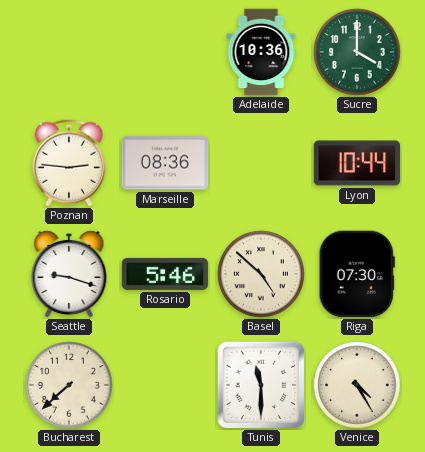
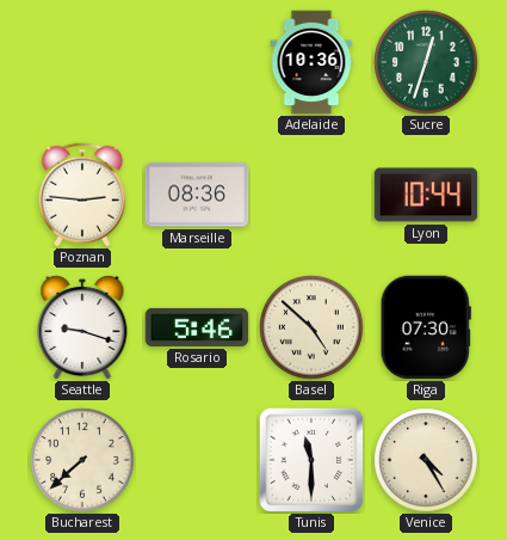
Sucre: 4:00 -> 12:33
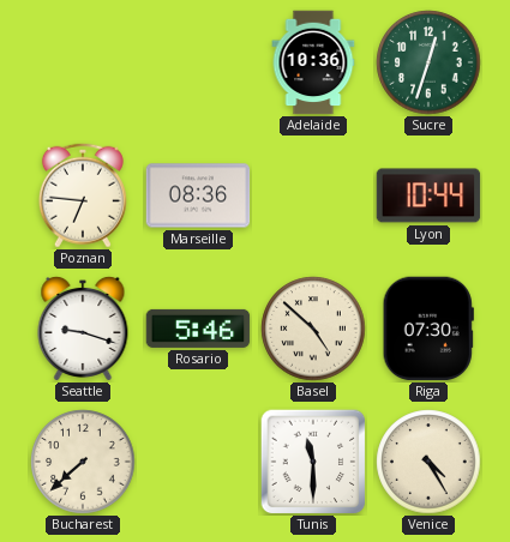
Poznan: 2:46 -> 6:46
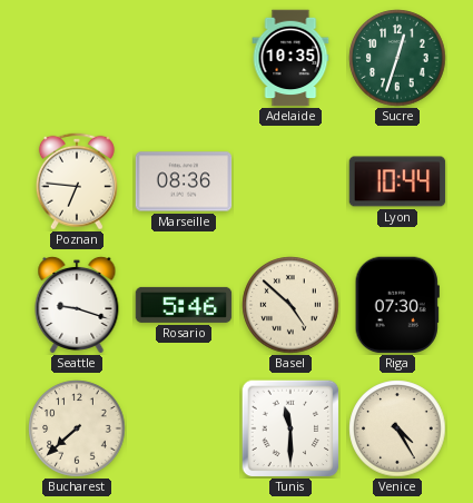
Adelaide: 10:36 -> 10:35
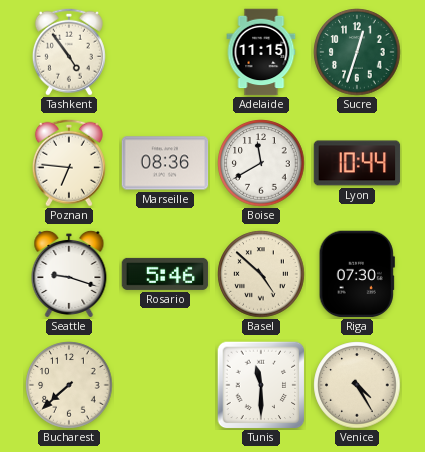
Tashkent: none -> 4:54
Adelaide: 10:35 -> 11:15
Boise: none -> 11:40
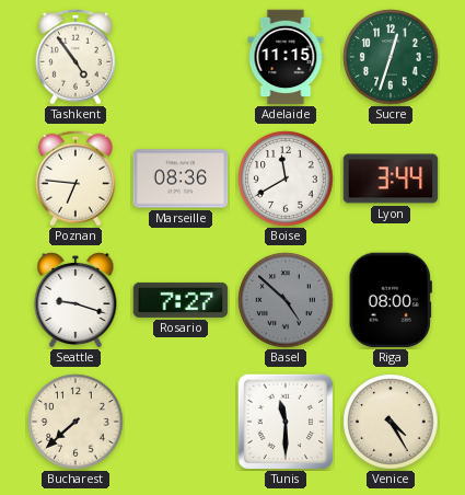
Lyon: 10:44 -> 3:44
Rosario: 5:46 -> 7:27
Basel dial: cream -> grey
Riga: 07:30 -> 08:00
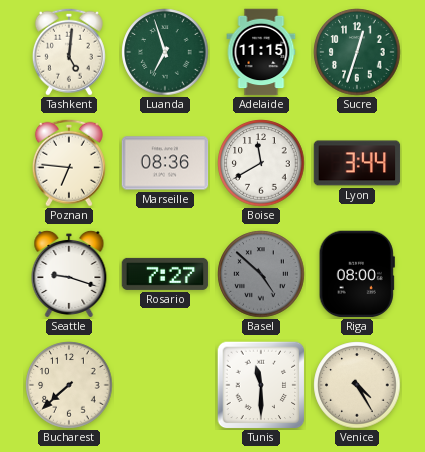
Tashkent: 4:54 -> 5:01
Luanda: none -> 6:57
